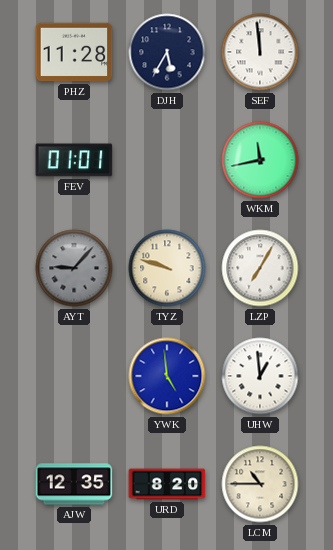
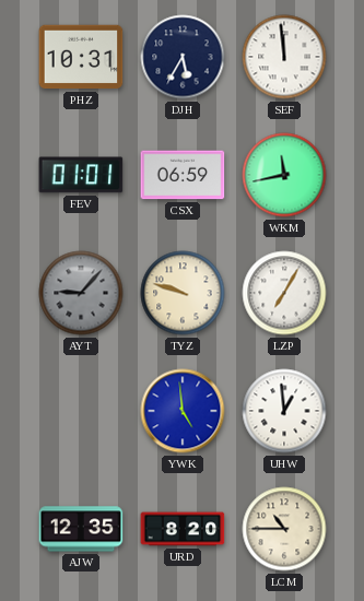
PHZ: 11:28 -> 10:31
CSX: none -> 06:59
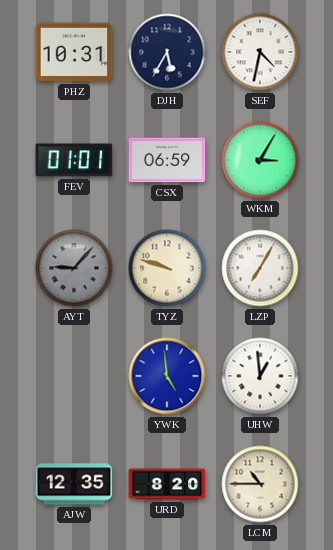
SEF: 11:59 -> 4:32
WKM: 11:43 -> 3:05
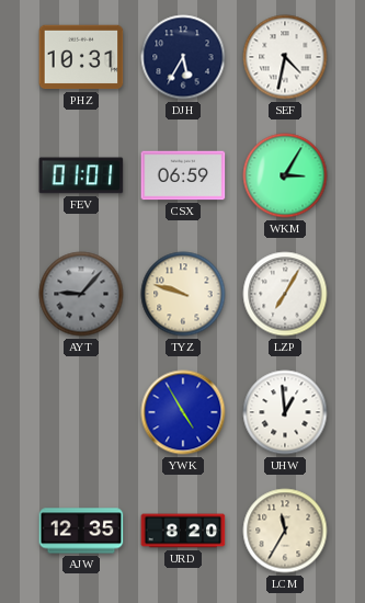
YWK: 4:59 -> 4:55
LCM: 10:45 -> 11:35
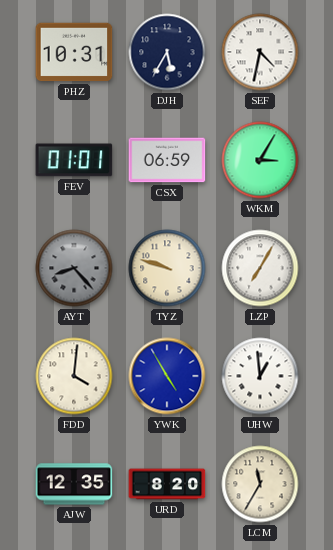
AYT: 9:07 -> 8:23
FDD: none -> 4:01
